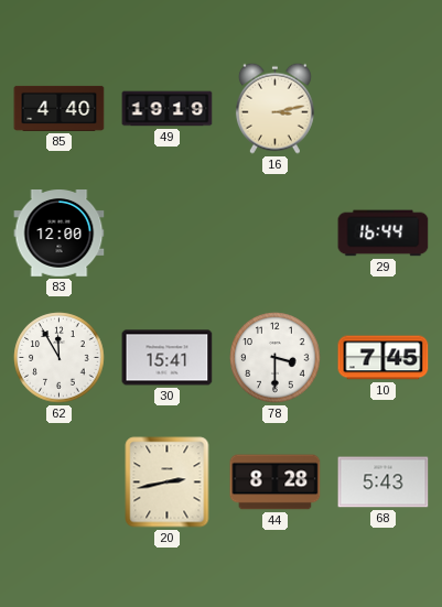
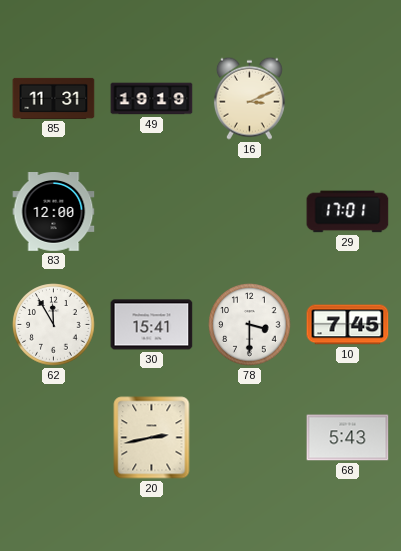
85: 4:40 -> 11:31
16: 3:13 -> 3:11
29: 16:44 -> 17:01
44: 8:28 -> none
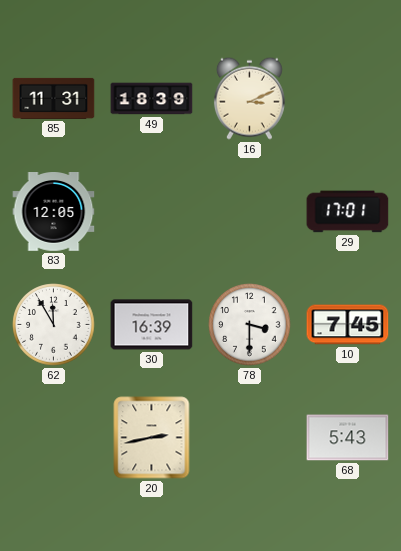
49: 19:19 -> 18:39
83: 12:00 -> 12:05
30: 15:41 -> 16:39
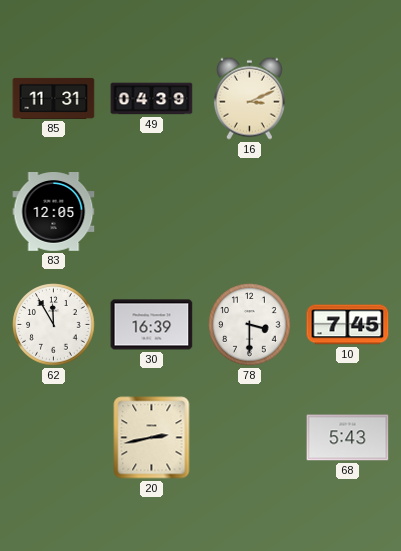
49: 18:39 -> 04:39
29: 17:01 -> none
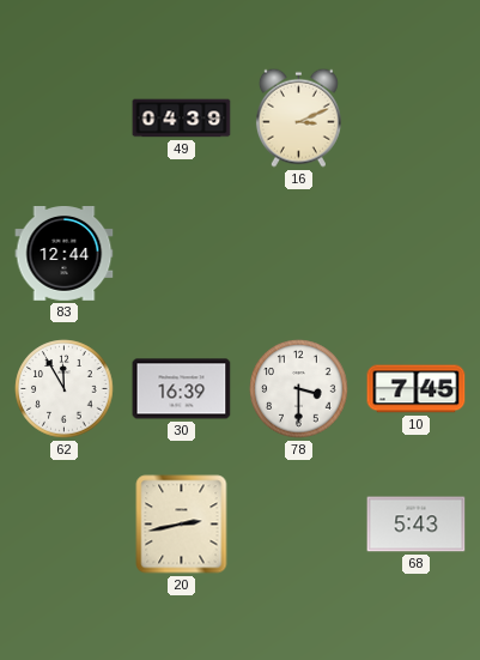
85: 11:31 -> none
83: 12:05 -> 12:44
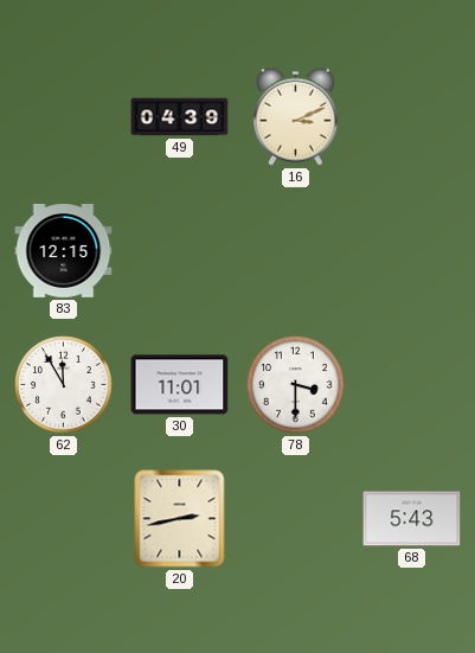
83: 12:44 -> 12:15
30: 16:39 -> 11:01
10: 7:45 -> none
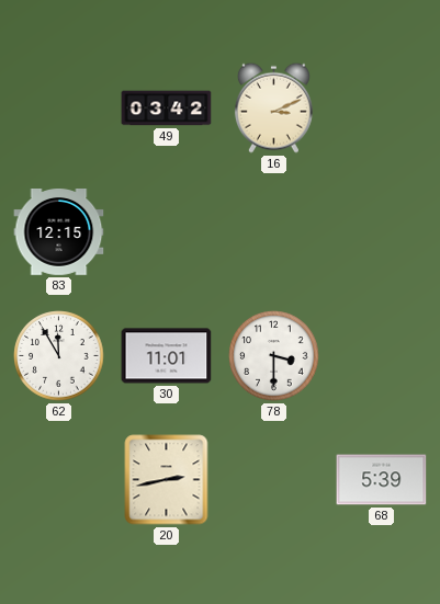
49: 04:39 -> 03:42
68: 5:43 -> 5:39
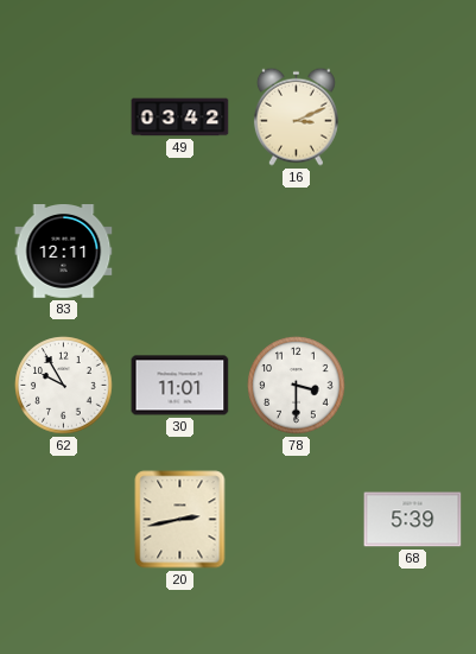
83: 12:15 -> 12:11
62: 11:55 -> 9:55
